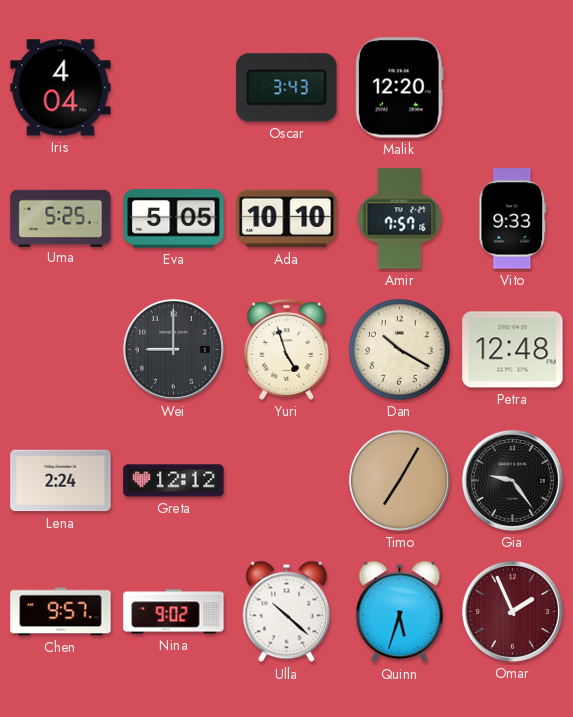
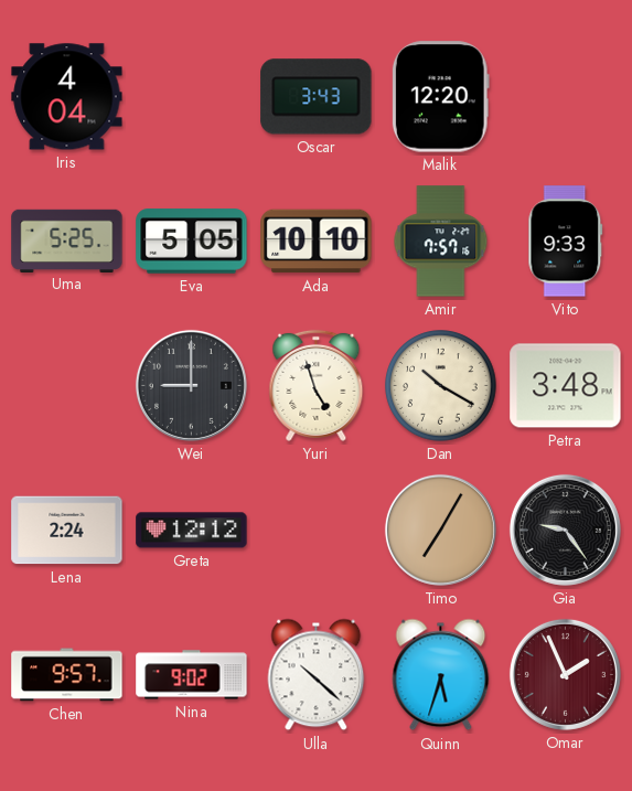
Petra: 12:48 -> 3:48
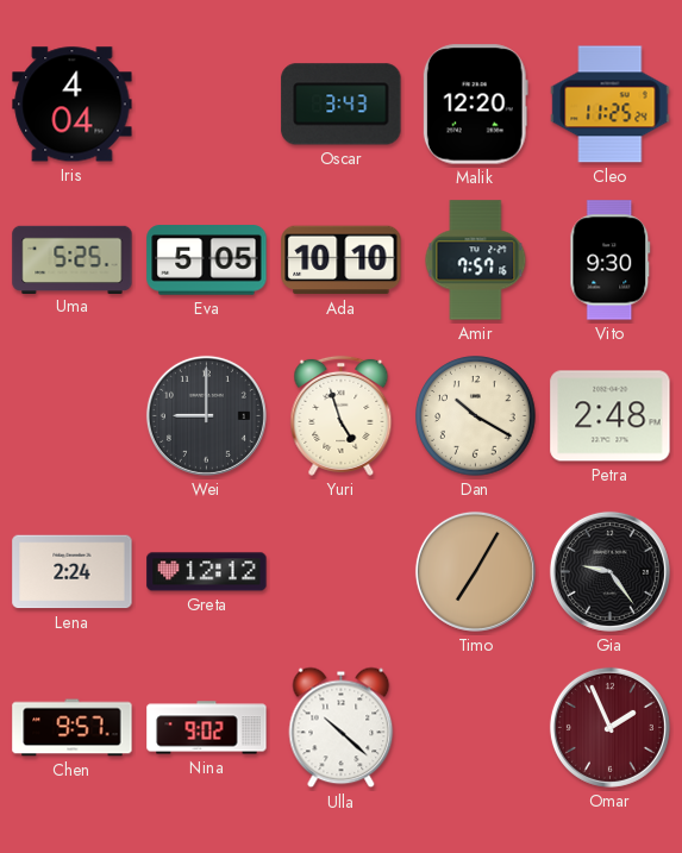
Cleo: none -> 11:25
Vito: 9:33 -> 9:30
Petra: 3:48 -> 2:48
Quinn: 5:33 -> none
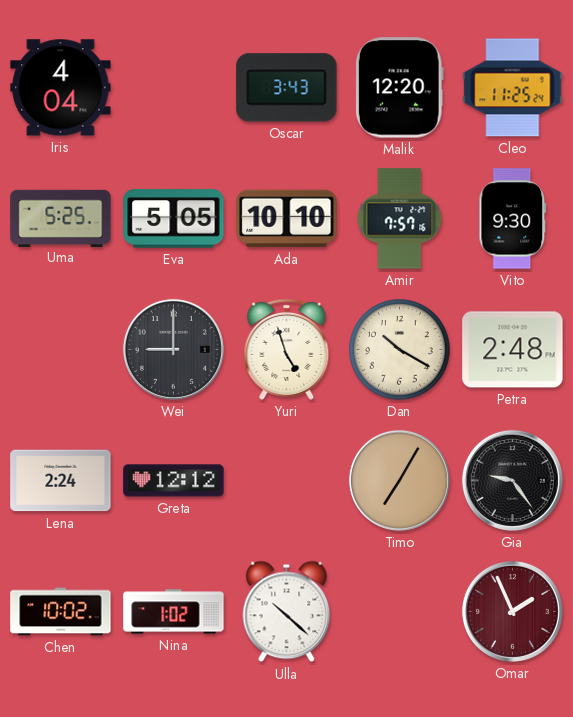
Chen: 9:57 -> 10:02
Nina: 9:02 -> 1:02
